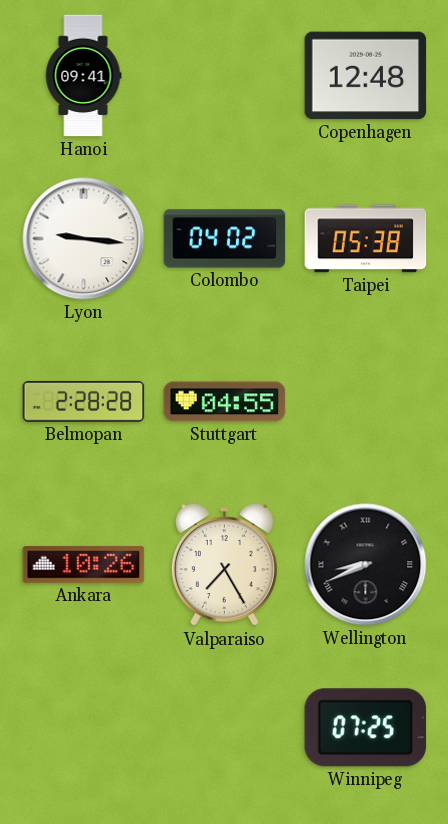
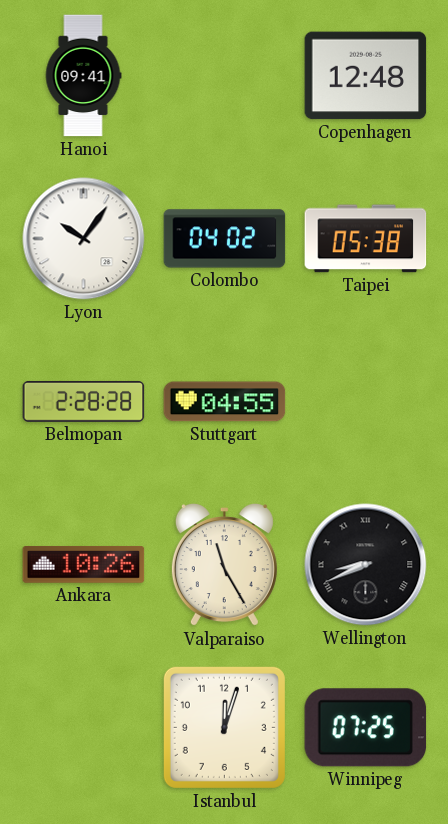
Lyon: 9:16 -> 10:06
Valparaiso: 7:25 -> 11:25
Istanbul: none -> 12:03
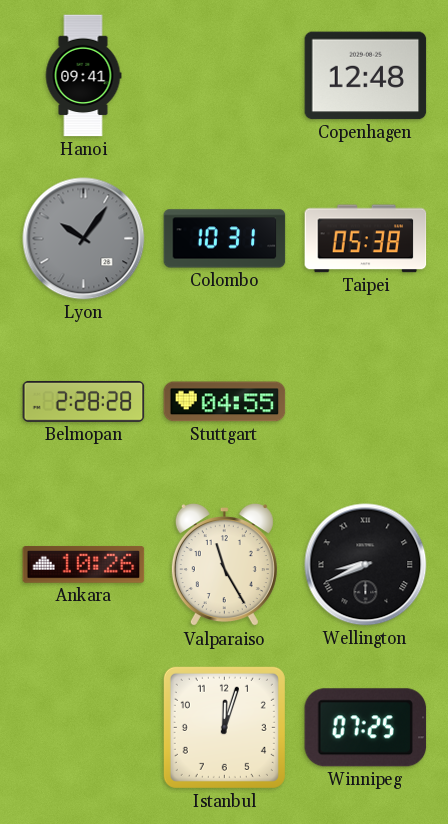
Lyon dial: white -> grey
Colombo: 04:02 -> 10:31
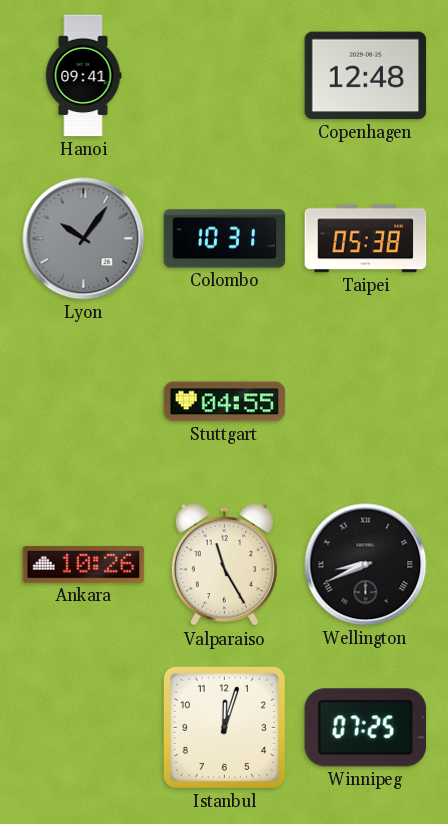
Belmopan: 2:28 -> none
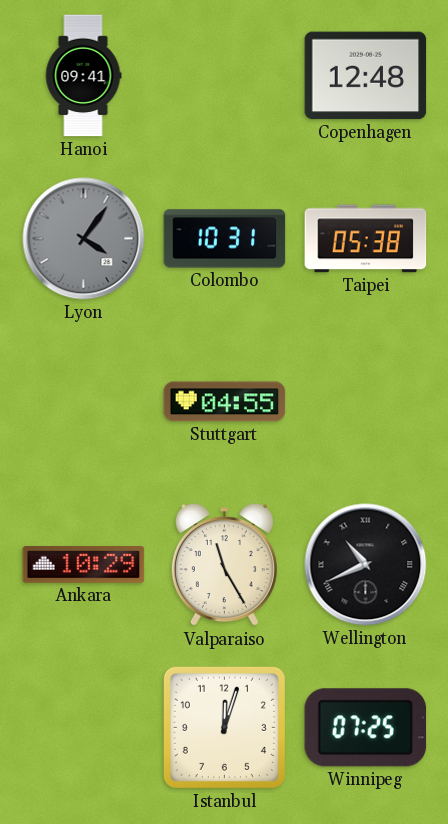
Lyon: 10:06 -> 4:06
Ankara: 10:26 -> 10:29
Wellington: 8:41 -> 10:41
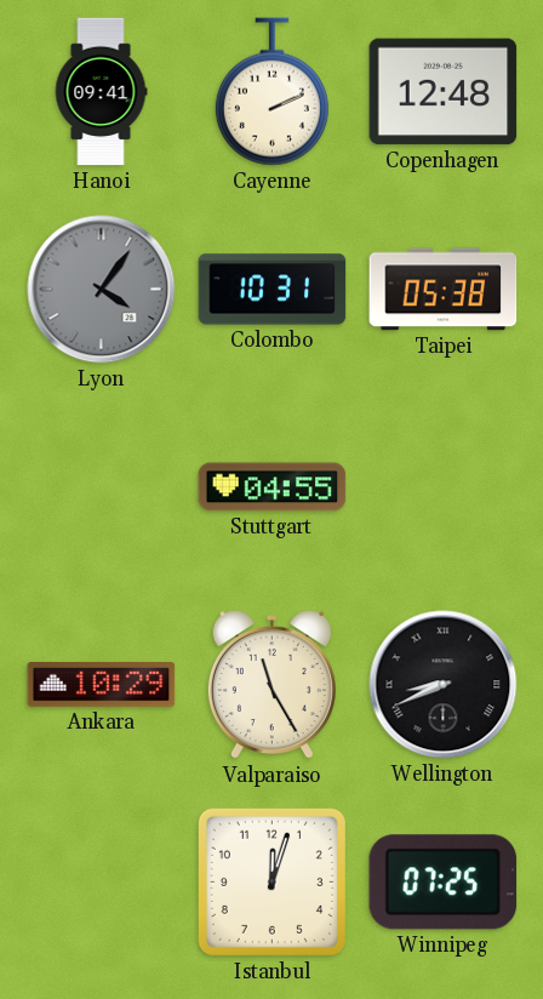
Cayenne: none -> 2:11
Wellington: 10:41 -> 8:41
